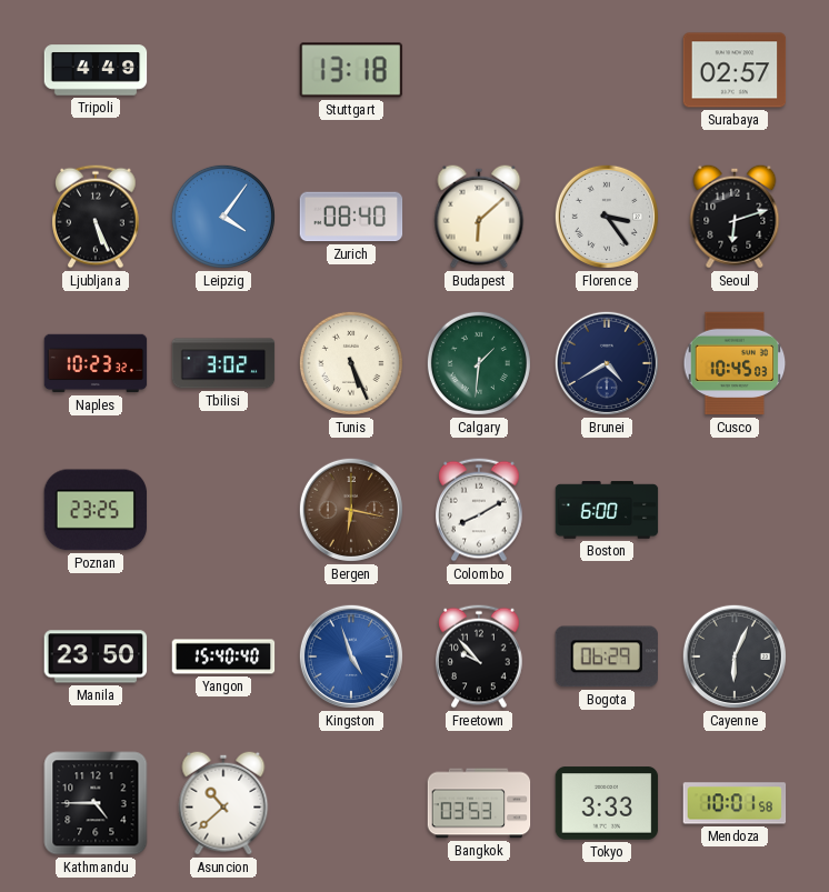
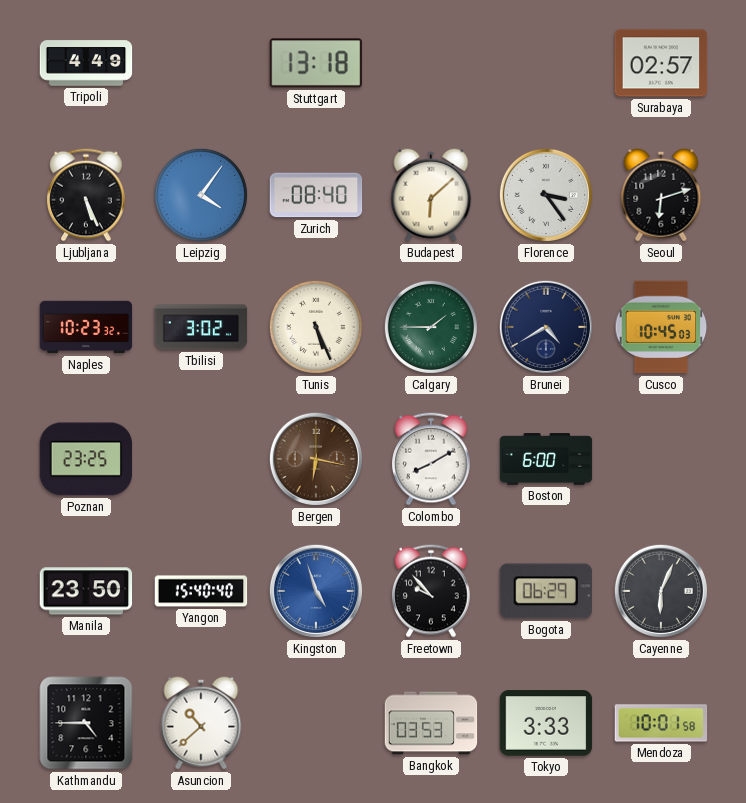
Calgary: 1:31 -> 1:45
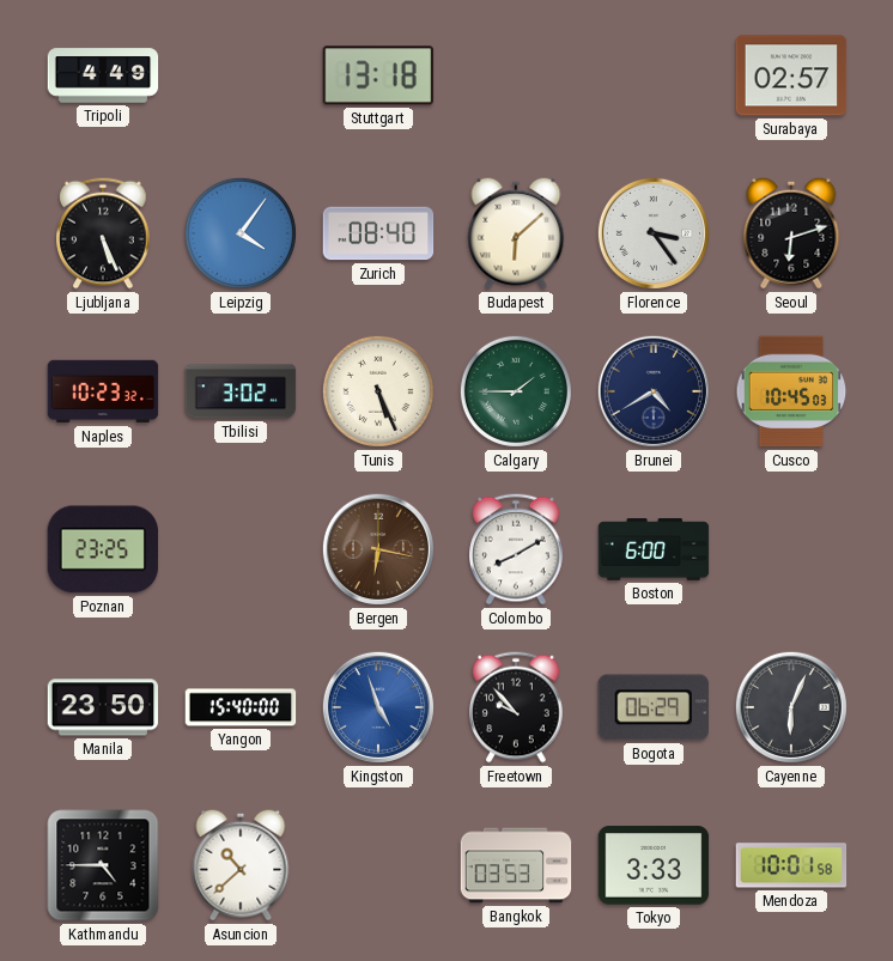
Yangon: 15:40:40 -> 15:40:00
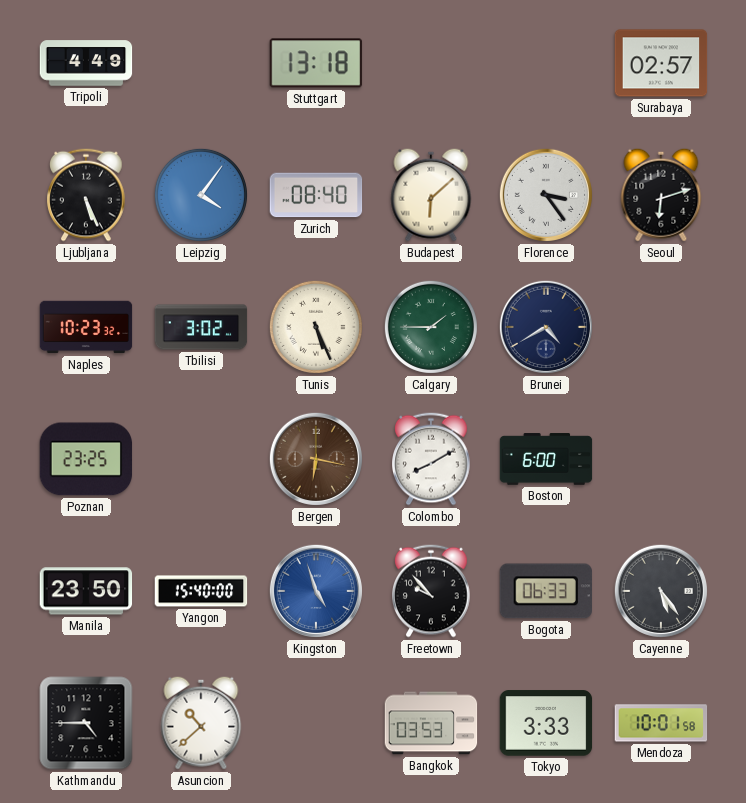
Cusco: 10:45 -> none
Bogota: 06:29 -> 06:33
Cayenne: 6:04 -> 5:24
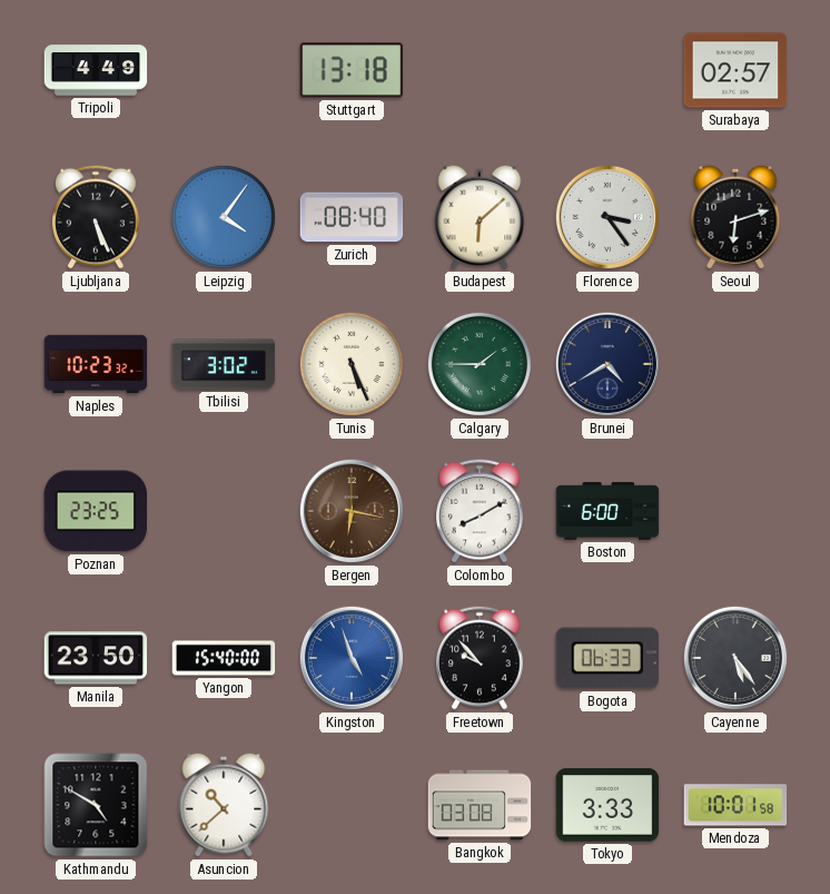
Kathmandu: 4:45 -> 4:50
Bangkok: 03:53 -> 03:08
